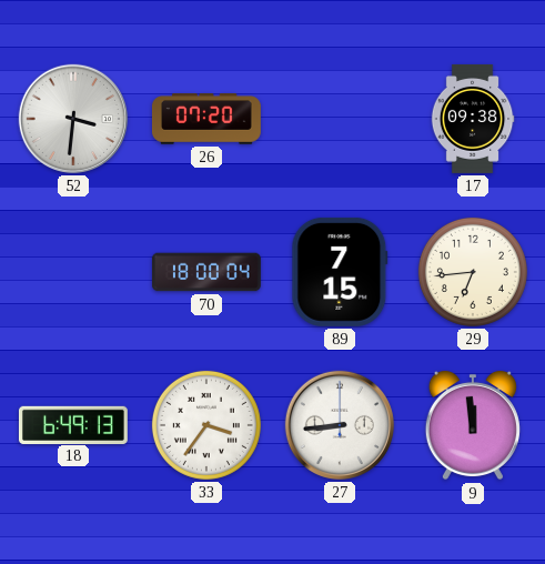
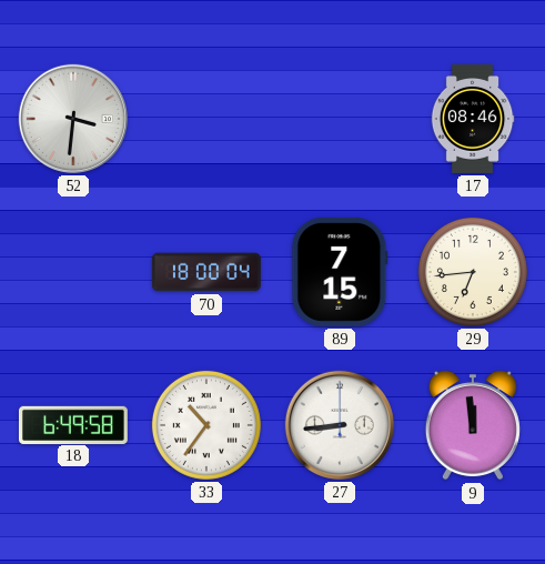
26: 07:20 -> none
17: 09:38 -> 08:46
18: 6:49:13 -> 6:49:58
33: 3:36 -> 10:36
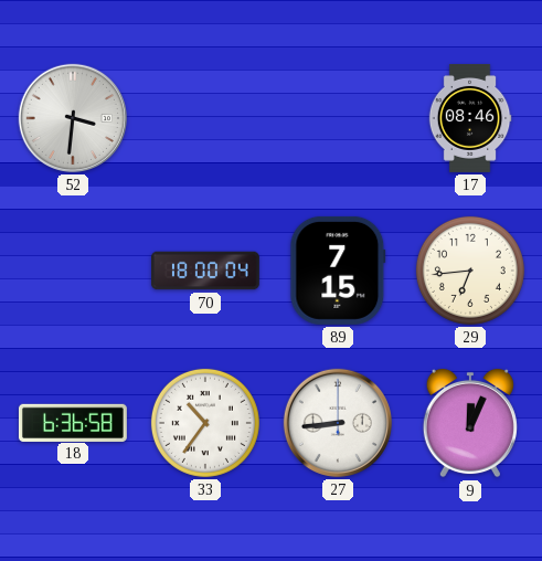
18: 6:49 -> 6:36
9: 11:59 -> 12:04
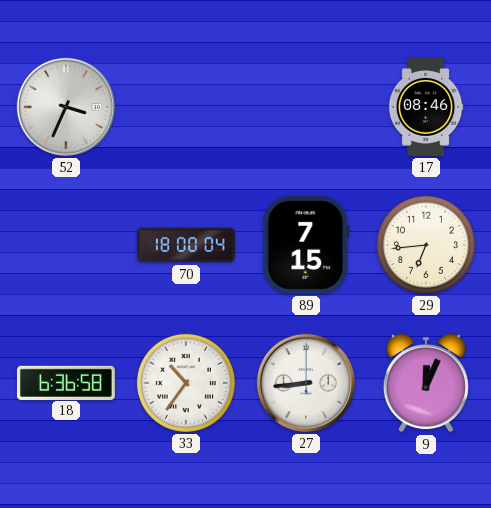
52: 3:31 -> 3:34
